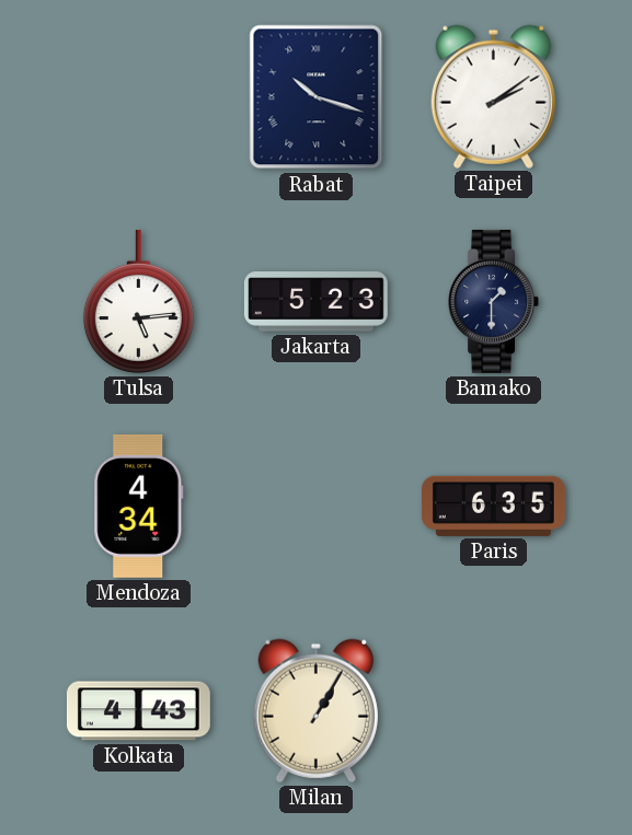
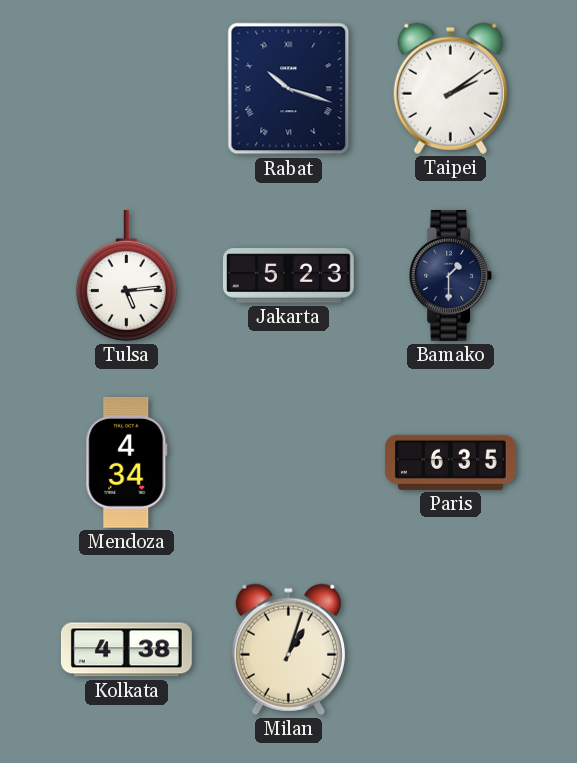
Kolkata: 4:43 -> 4:38
Milan: 1:05 -> 1:03
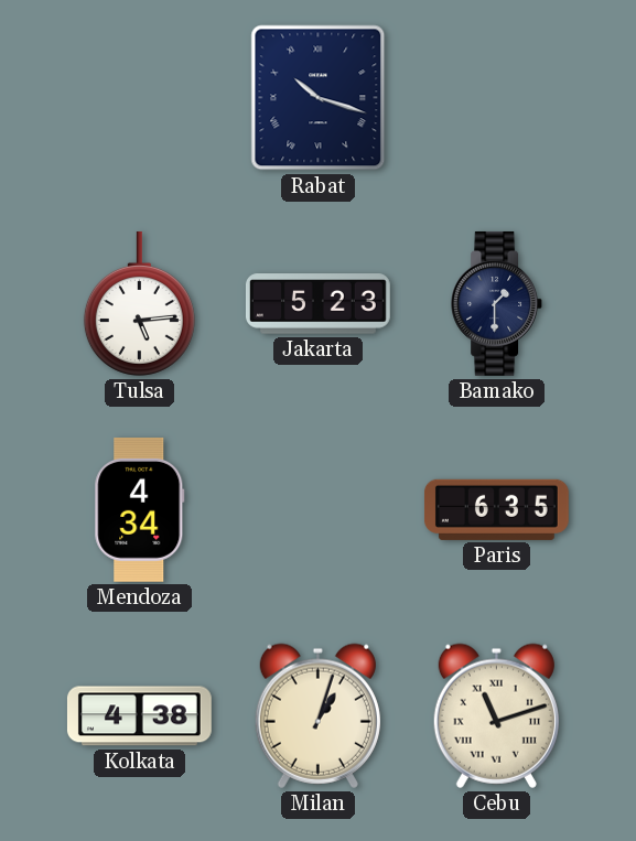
Taipei: 2:09 -> none
Cebu: none -> 11:12
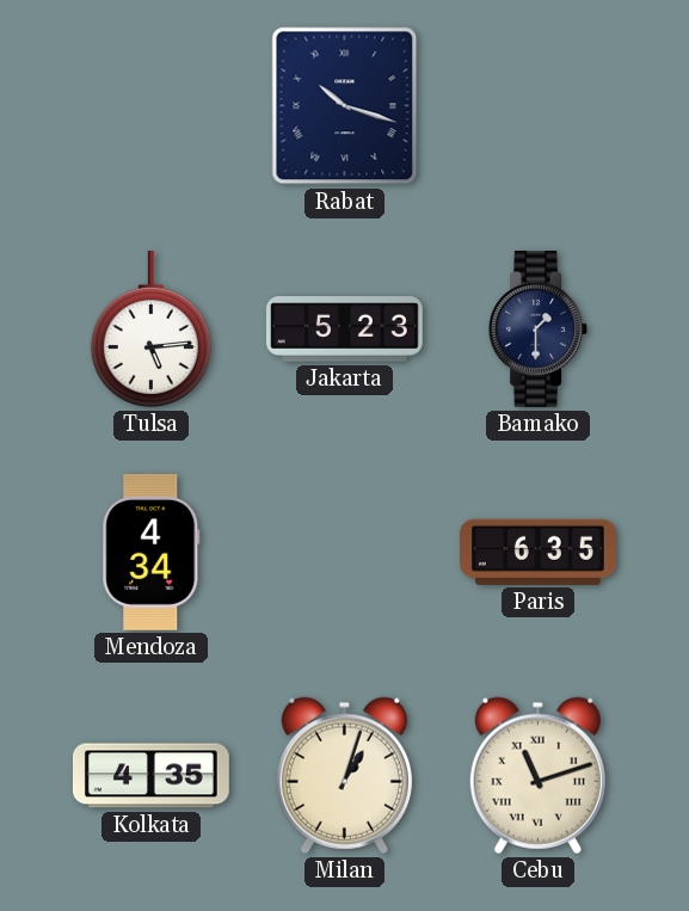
Kolkata: 4:38 -> 4:35
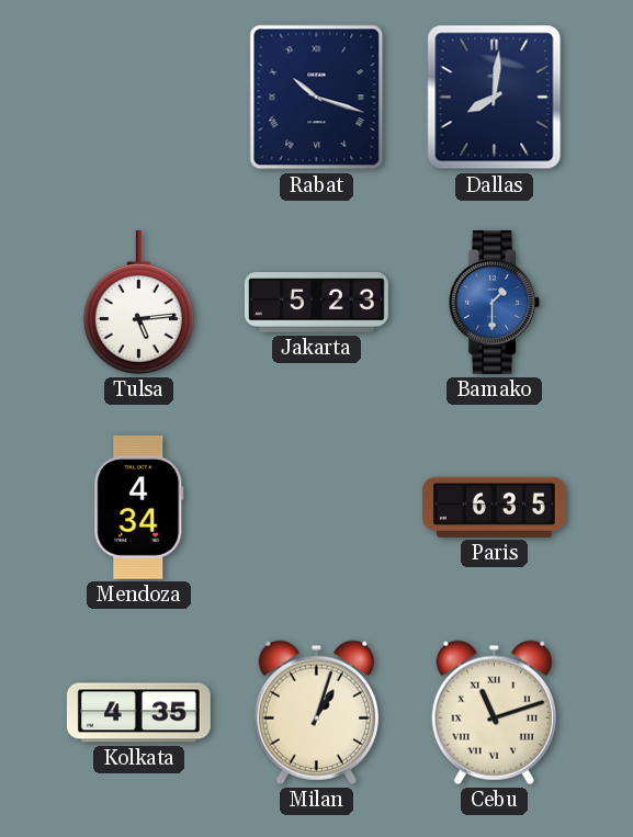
Dallas: none -> 8:01
Bamako dial: navy -> blue
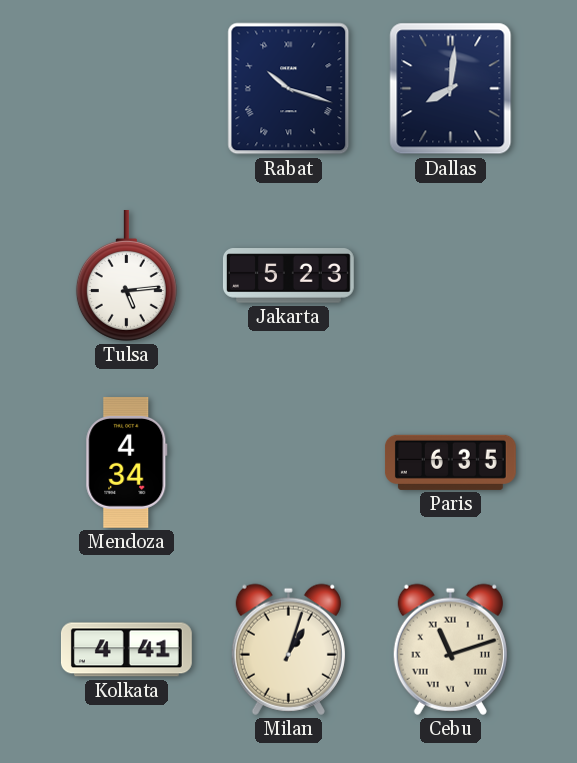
Bamako: 1:30 -> none
Kolkata: 4:35 -> 4:41
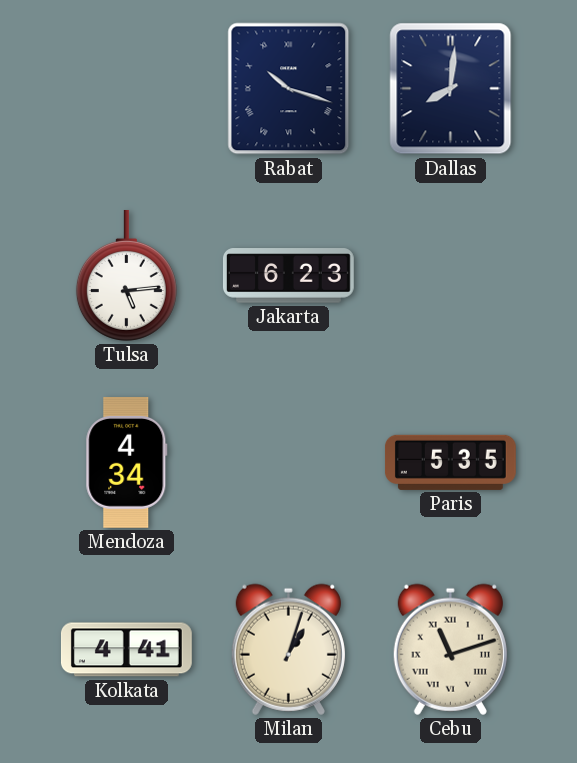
Jakarta: 5:23 -> 6:23
Paris: 6:35 -> 5:35
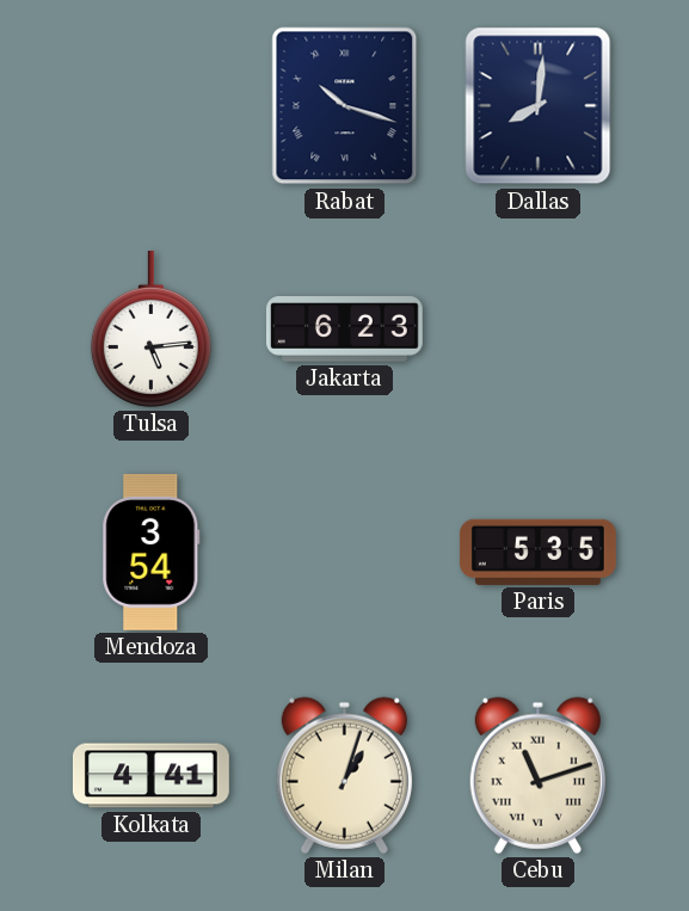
Mendoza: 4:34 -> 3:54
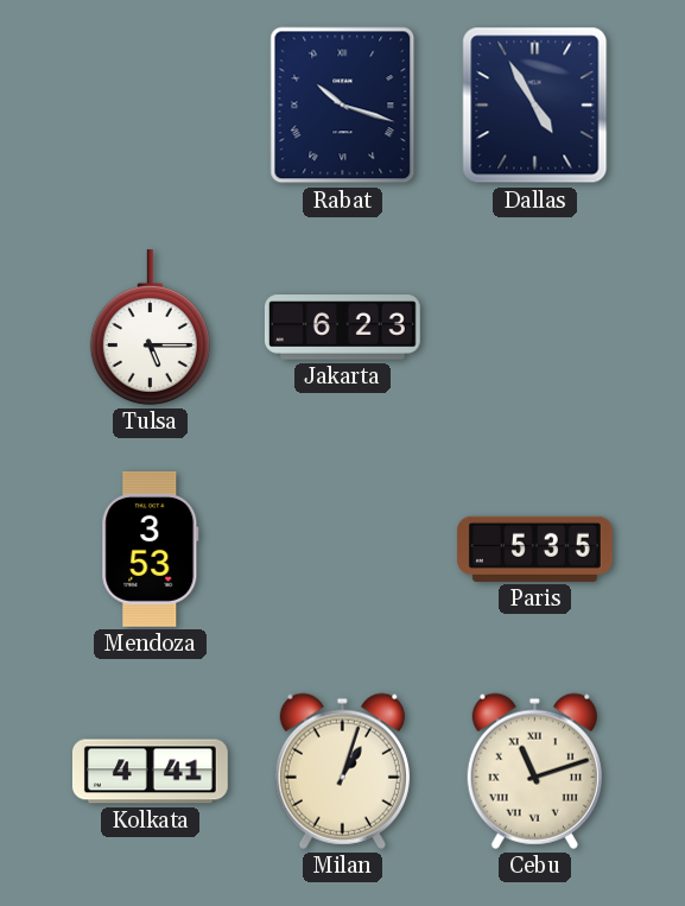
Dallas: 8:01 -> 4:55
Tulsa: 5:14 -> 5:15
Mendoza: 3:54 -> 3:53
